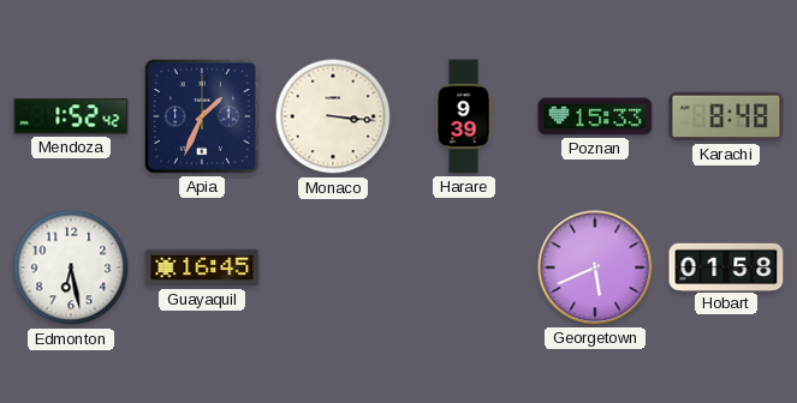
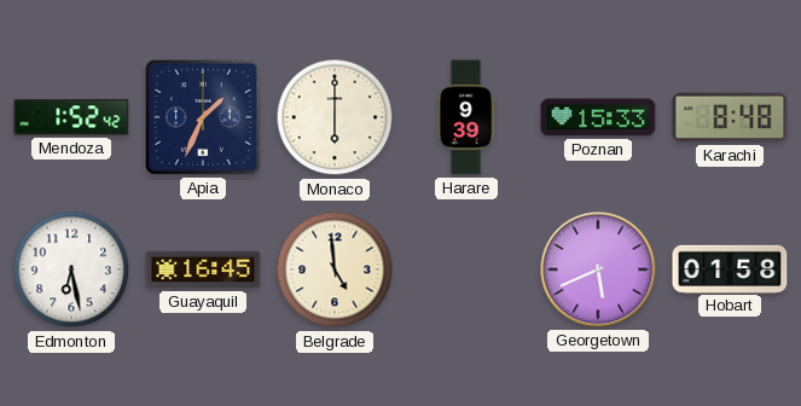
Monaco: 3:16 -> 6:00
Belgrade: none -> 4:59
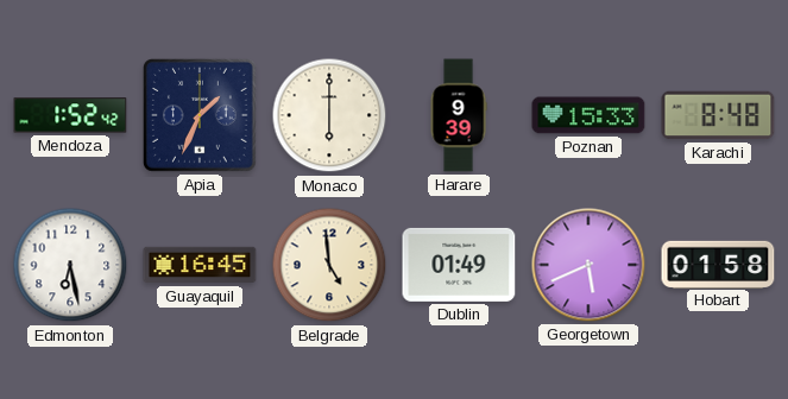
Dublin: none -> 01:49
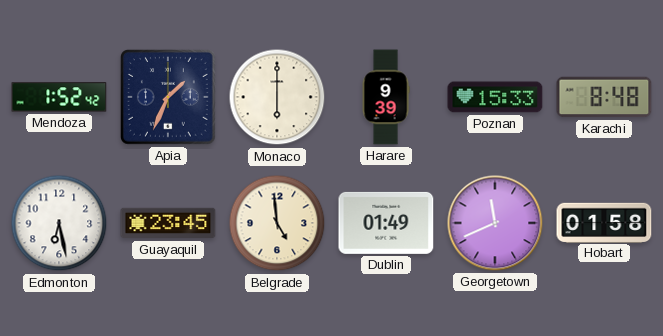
Guayaquil: 16:45 -> 23:45
Georgetown: 5:41 -> 11:41
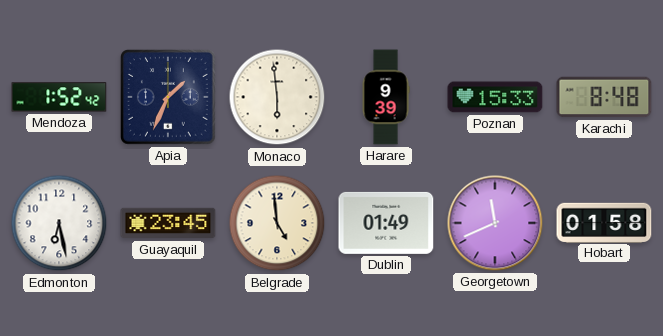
Monaco: 6:00 -> 5:59
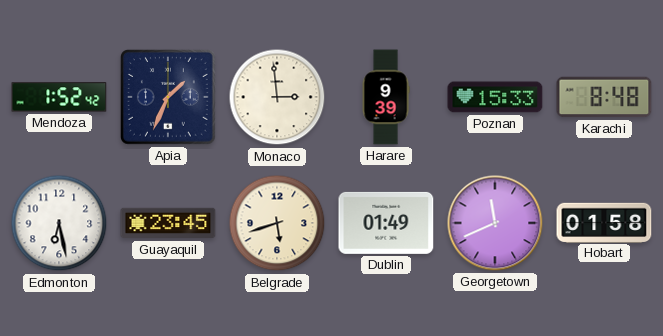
Monaco: 5:59 -> 2:59
Belgrade: 4:59 -> 5:42
